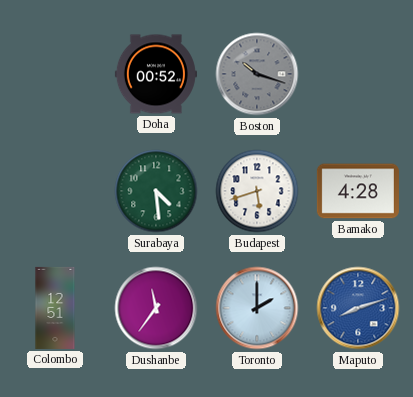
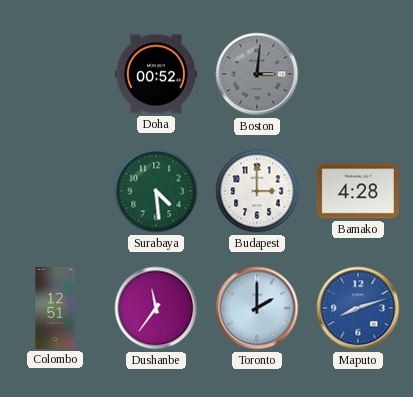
Boston: 10:18 -> 3:01
Budapest: 5:42 -> 3:00
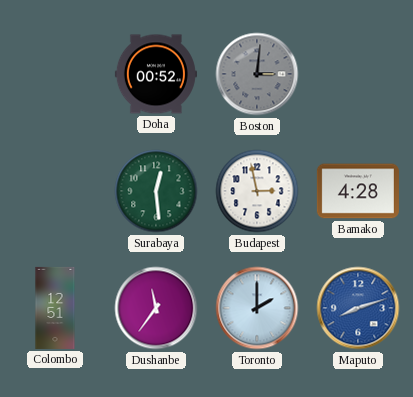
Surabaya: 4:29 -> 12:29
Budapest: 3:00 -> 2:58
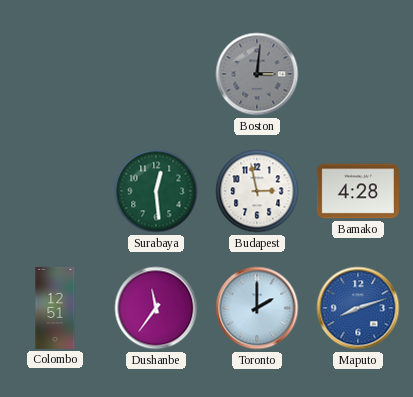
Doha: 00:52 -> none
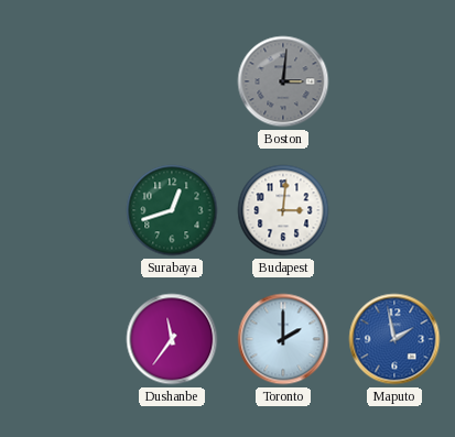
Surabaya: 12:29 -> 12:42
Budapest: 2:58 -> 3:01
Bamako: 4:28 -> none
Colombo: 12:51 -> none
Maputo: 8:12 -> 1:58
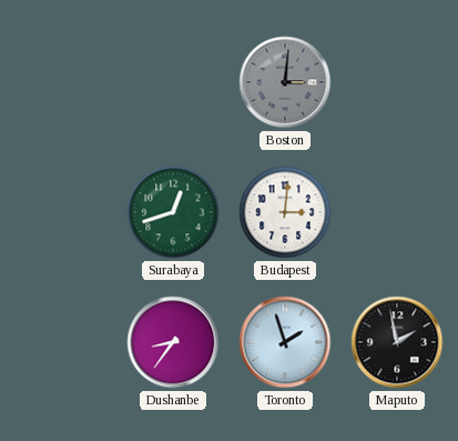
Dushanbe: 11:36 -> 8:36
Toronto: 2:00 -> 1:57
Maputo dial: blue -> black
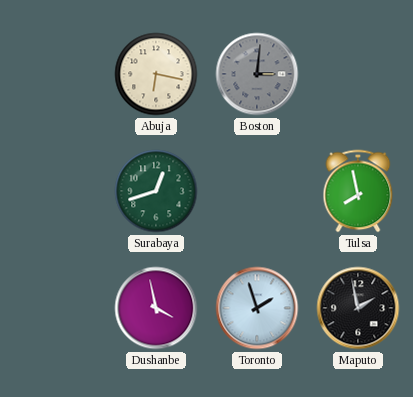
Abuja: none -> 6:17
Budapest: 3:01 -> none
Tulsa: none -> 7:58
Dushanbe: 8:36 -> 3:58
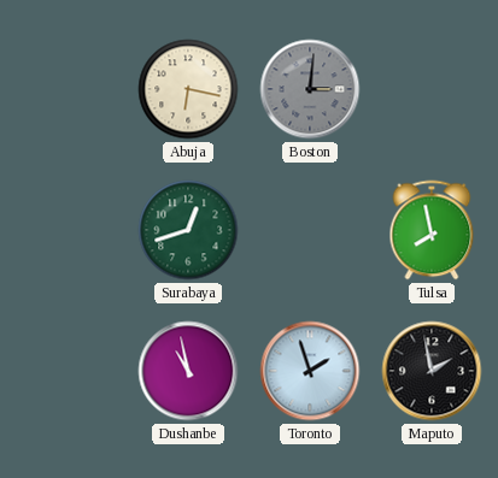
Dushanbe: 3:58 -> 10:58
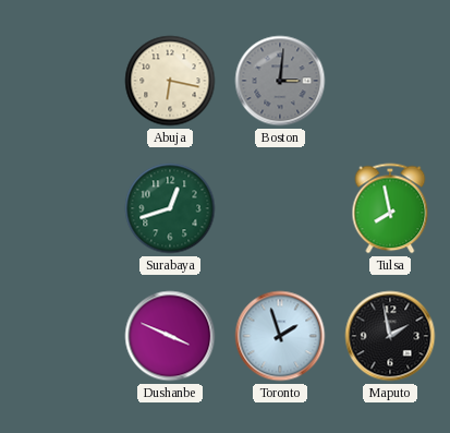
Dushanbe: 10:58 -> 3:49
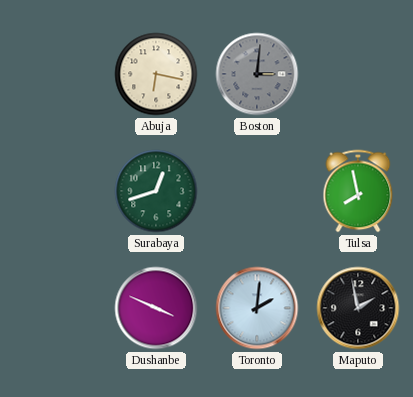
Toronto: 1:57 -> 2:01
